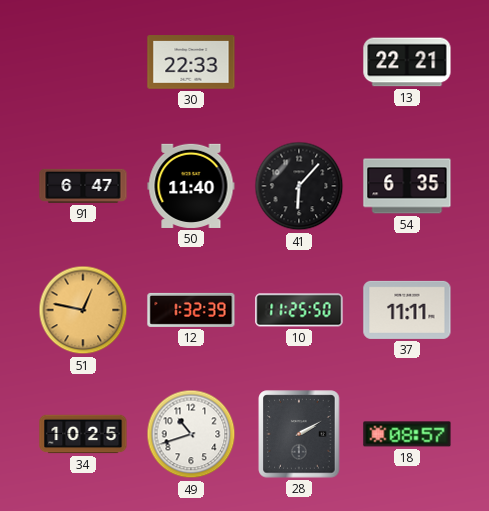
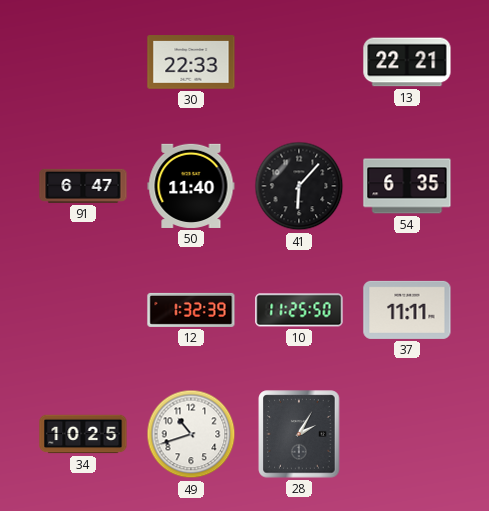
51: 12:47 -> none
28: 2:10 -> 2:05
18: 08:57 -> none
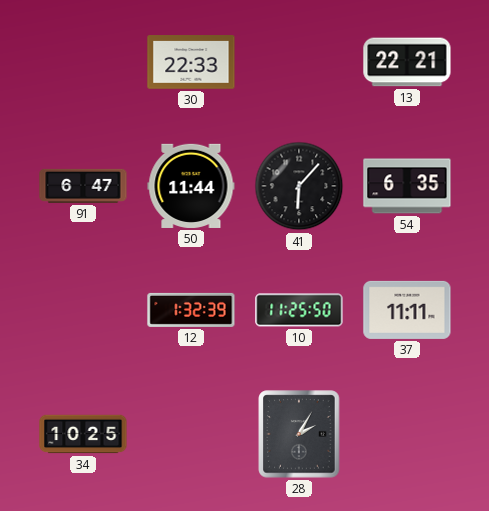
50: 11:40 -> 11:44
49: 10:42 -> none
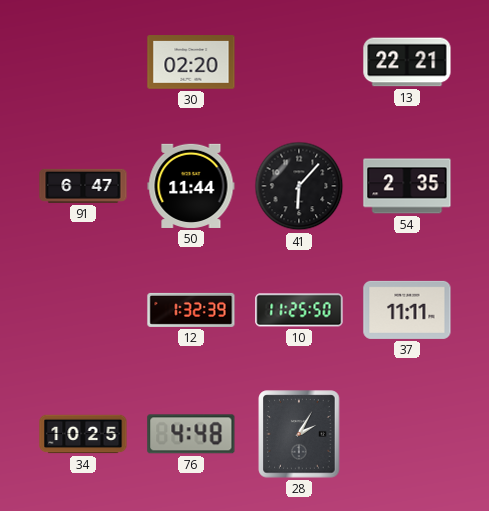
30: 22:33 -> 02:20
54: 6:35 -> 2:35
76: none -> 4:48
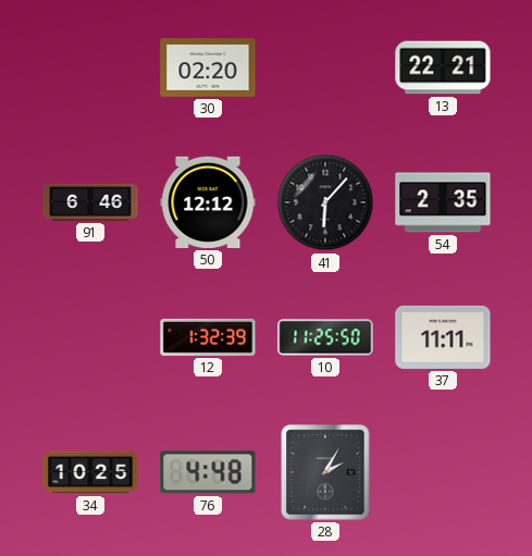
91: 6:47 -> 6:46
50: 11:44 -> 12:12
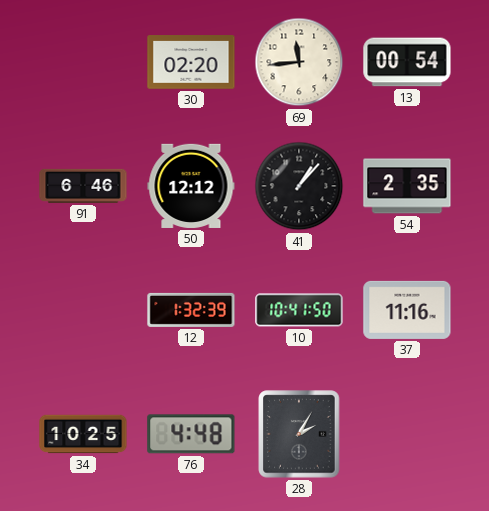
69: none -> 11:44
13: 22:21 -> 00:54
41: 6:07 -> 1:07
10: 11:25 -> 10:41
37: 11:11 -> 11:16
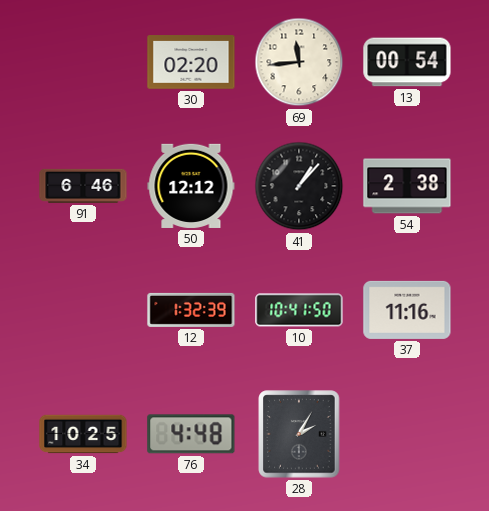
54: 2:35 -> 2:38
